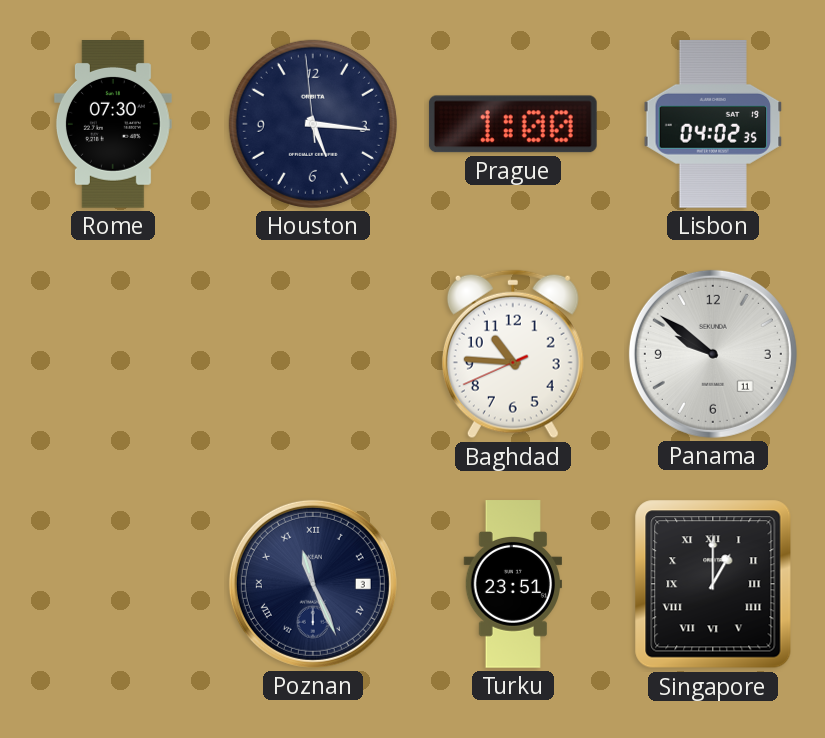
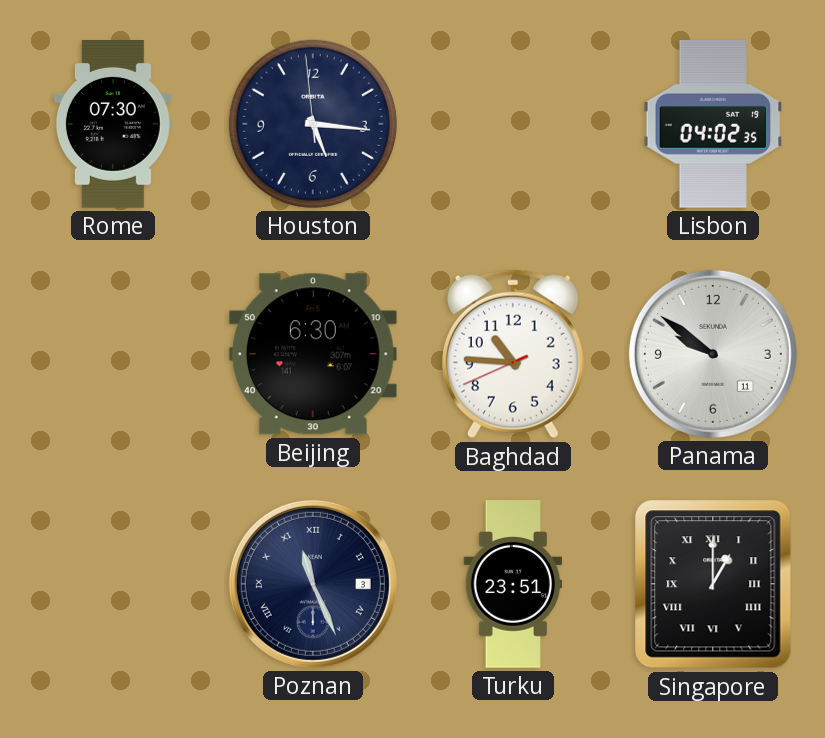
Prague: 1:00 -> none
Beijing: none -> 6:30
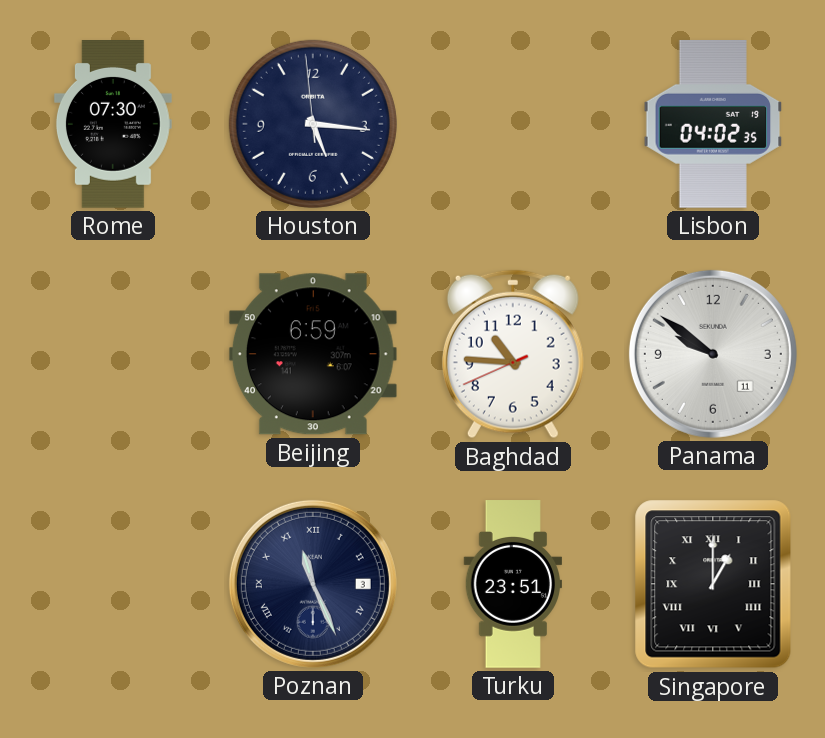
Beijing: 6:30 -> 6:59
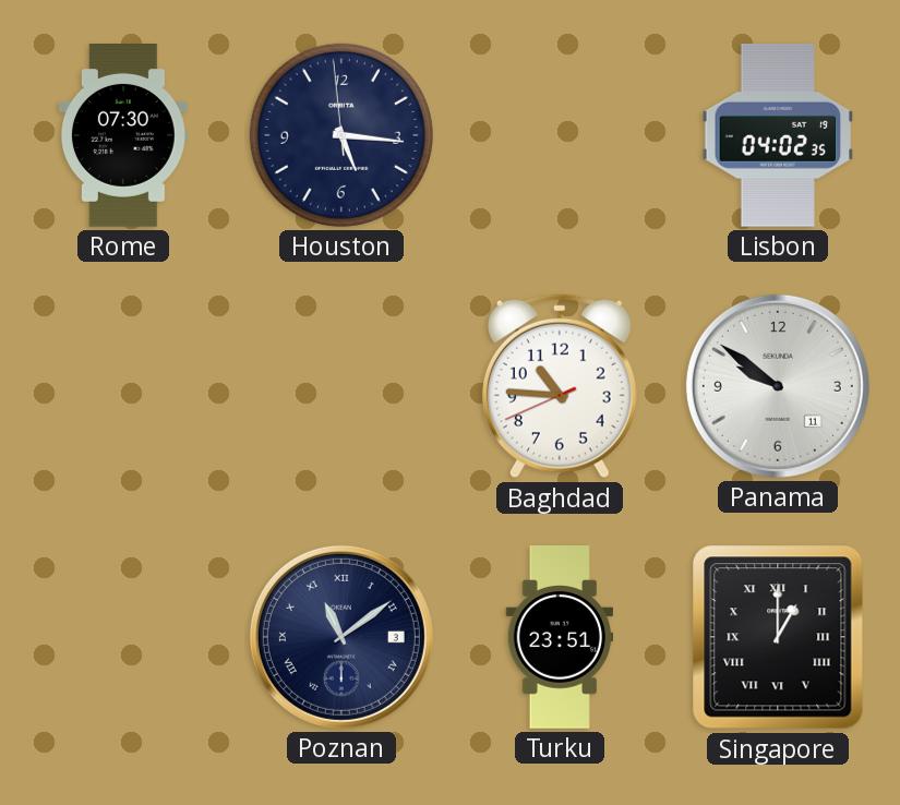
Beijing: 6:59 -> none
Poznan: 11:26 -> 11:09
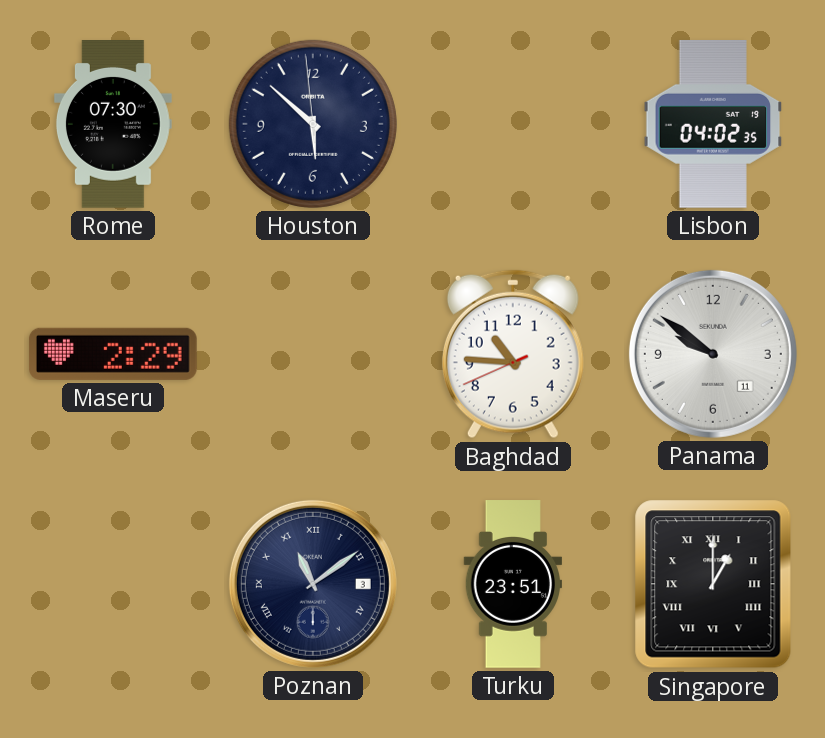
Houston: 5:15 -> 5:51
Maseru: none -> 2:29
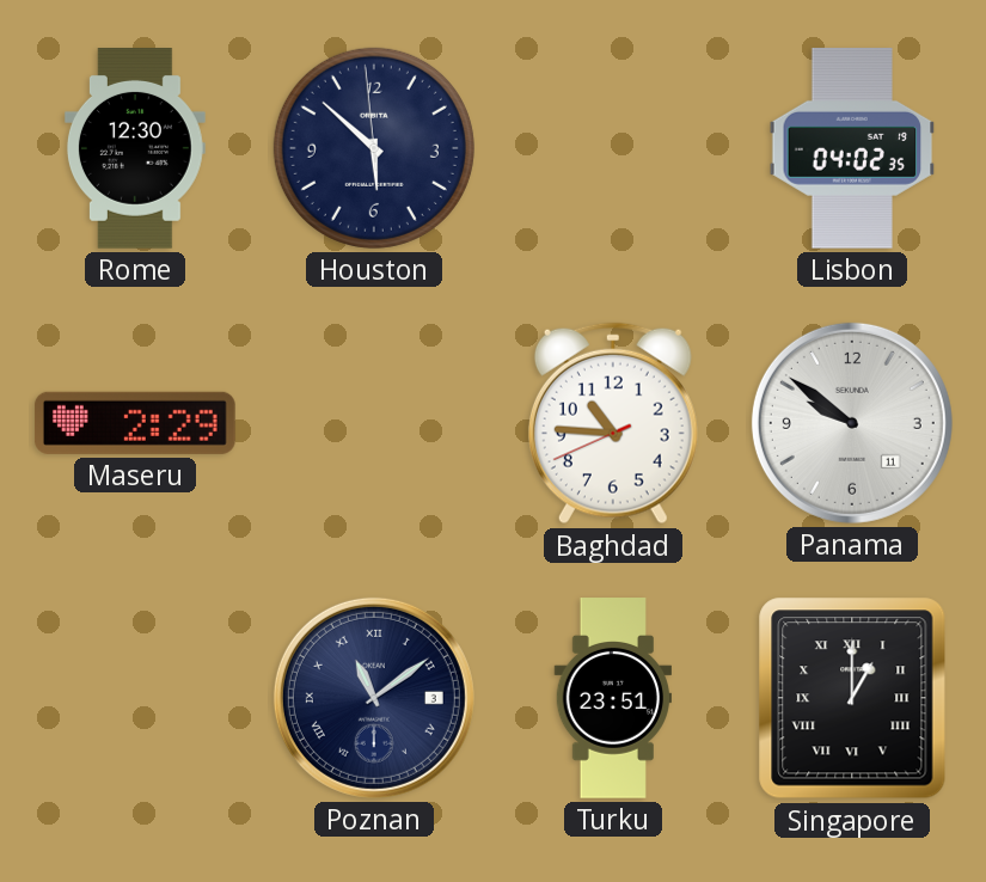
Rome: 07:30 -> 12:30
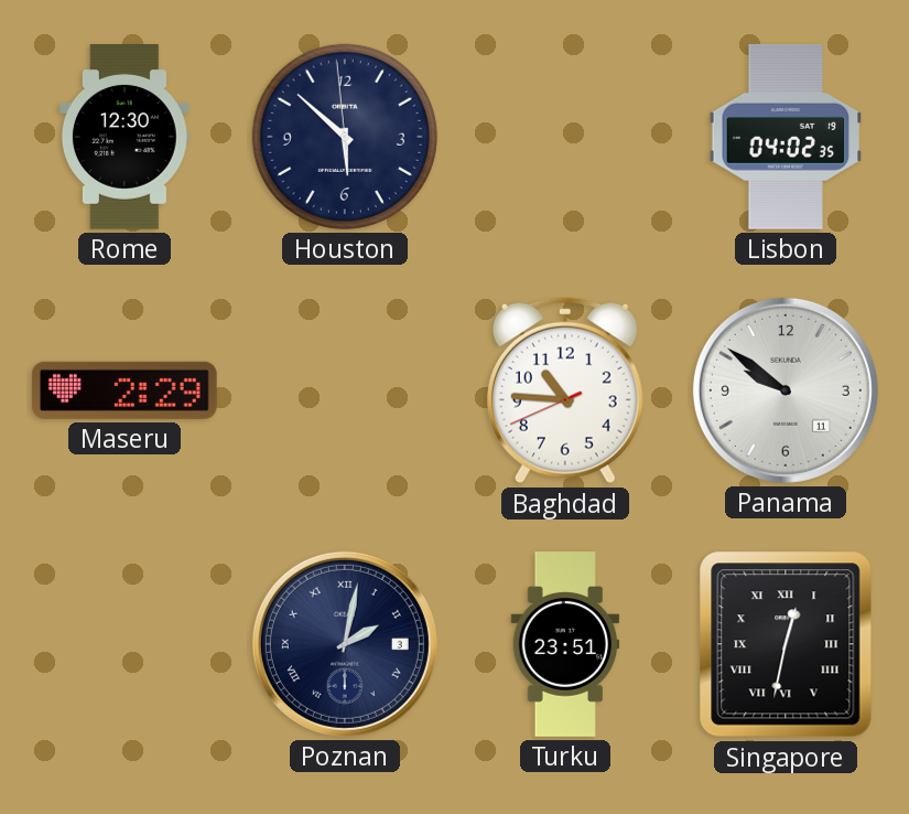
Poznan: 11:09 -> 2:02
Singapore: 1:00 -> 12:32
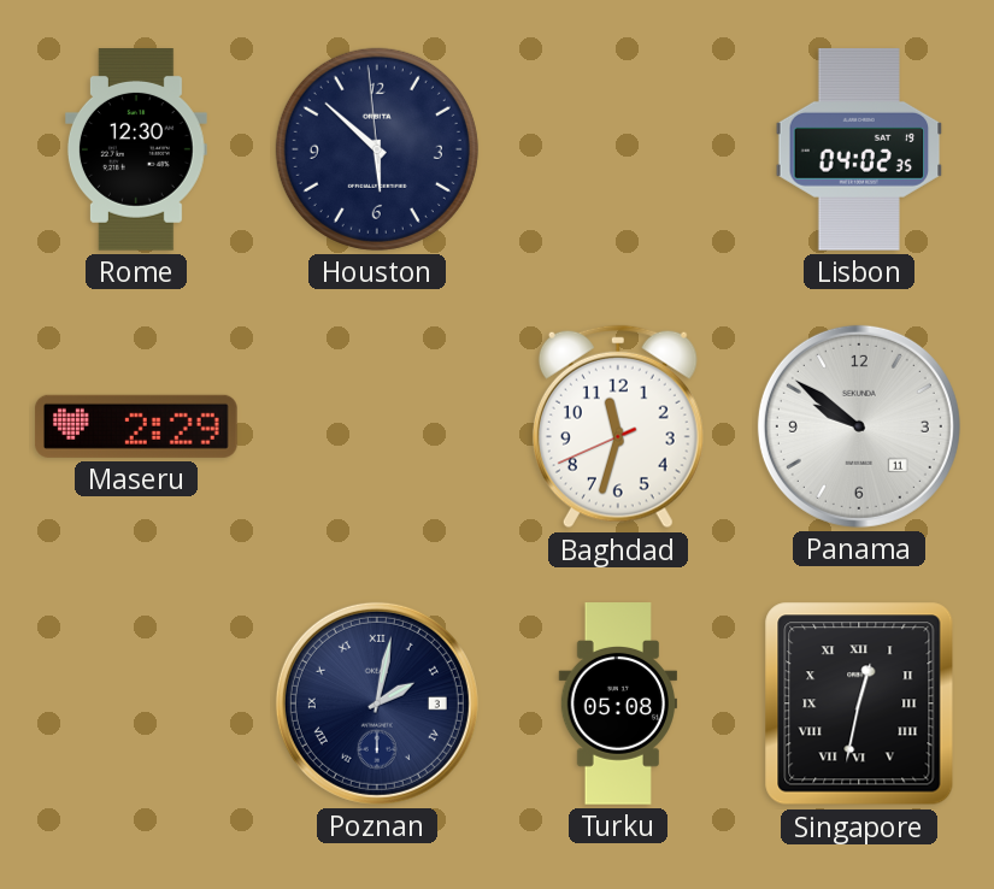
Baghdad: 10:45 -> 11:32
Turku: 23:51 -> 05:08
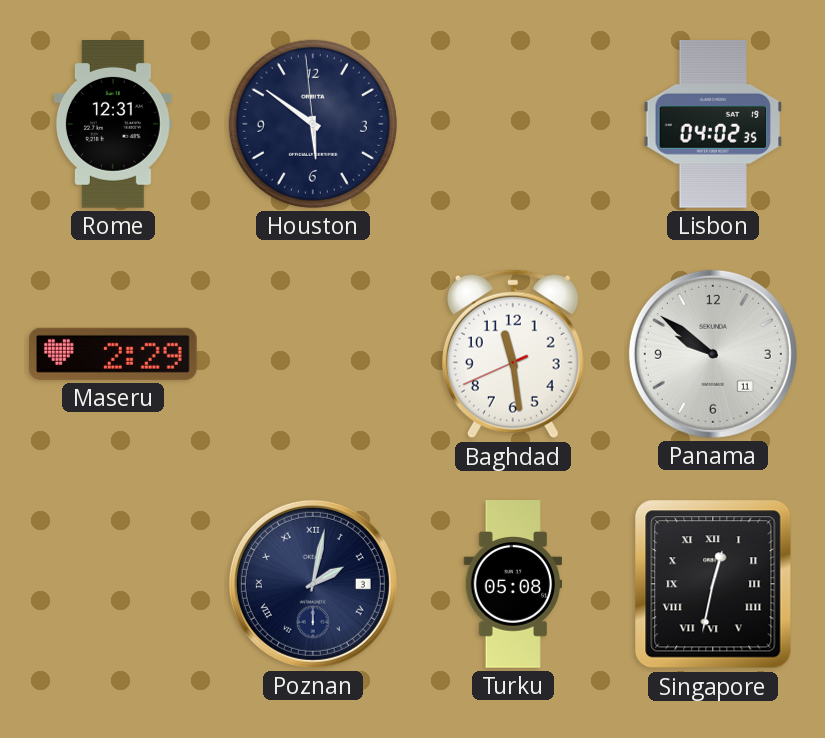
Rome: 12:30 -> 12:31
Houston: 5:51 -> 5:50
Baghdad: 11:32 -> 11:28
